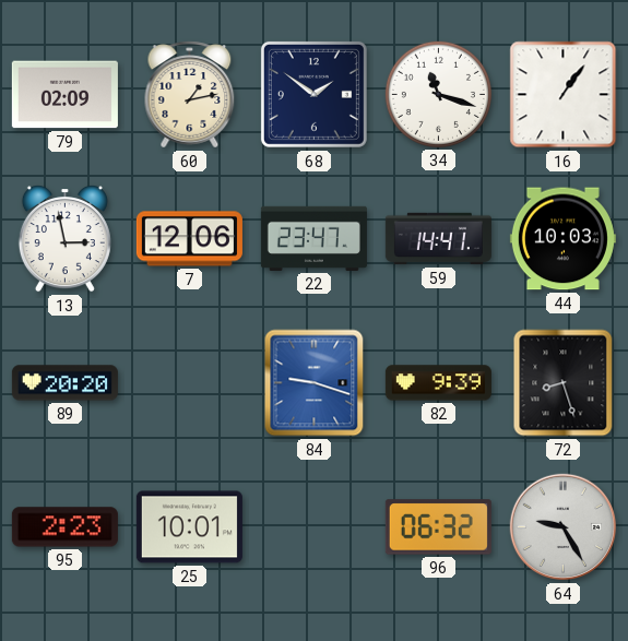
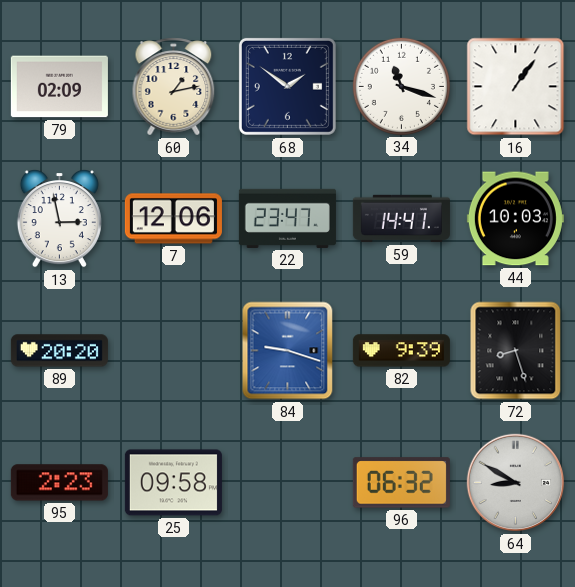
25: 10:01 -> 09:58
64: 9:25 -> 8:50
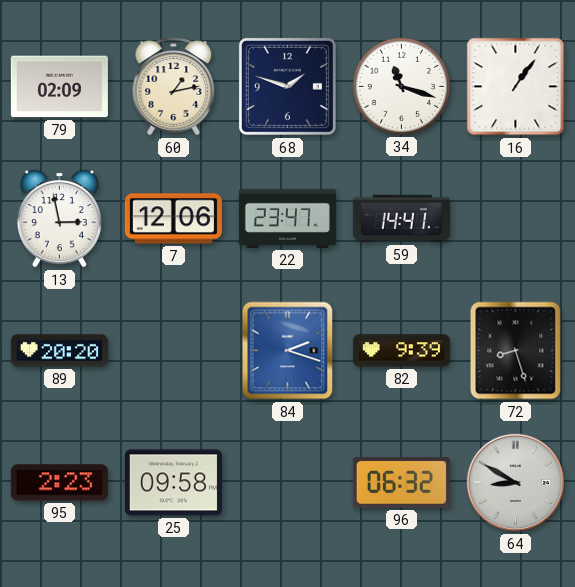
68: 1:51 -> 1:48
44: 10:03 -> none
84: 9:18 -> 2:18
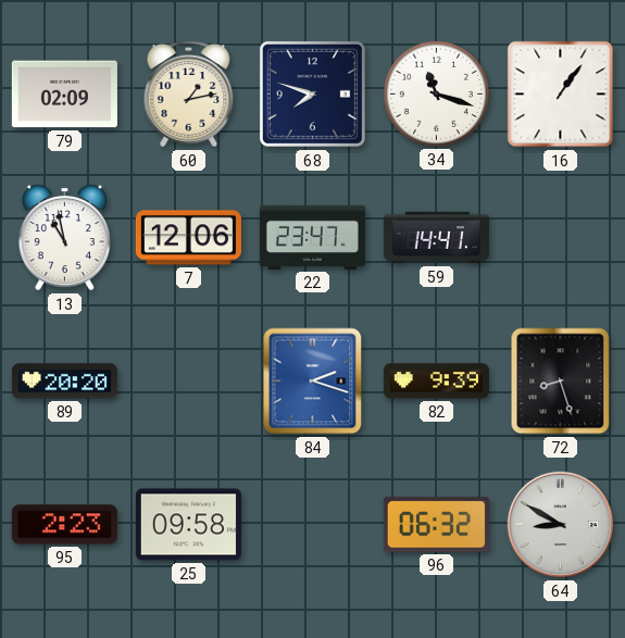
68: 1:48 -> 7:48
13: 2:58 -> 10:58
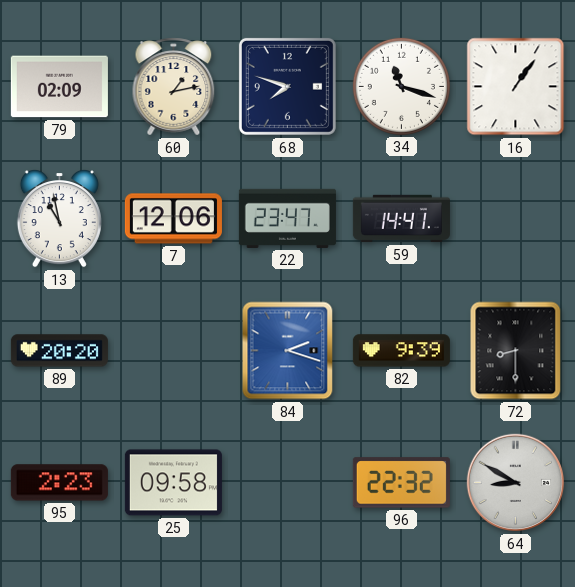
72: 8:27 -> 8:30
96: 06:32 -> 22:32
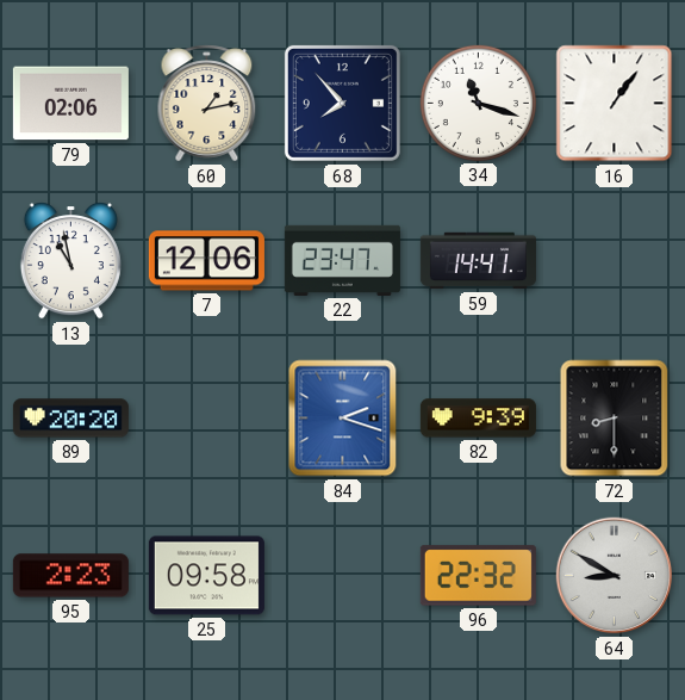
79: 02:09 -> 02:06
68: 7:48 -> 7:53
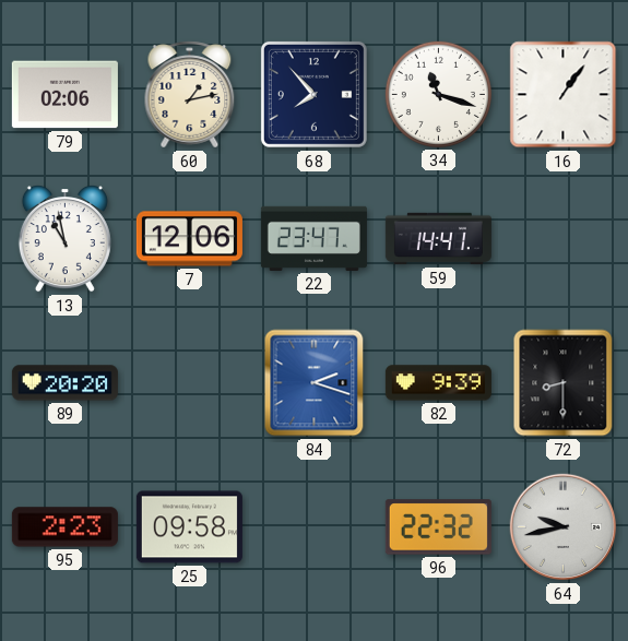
64: 8:50 -> 9:43
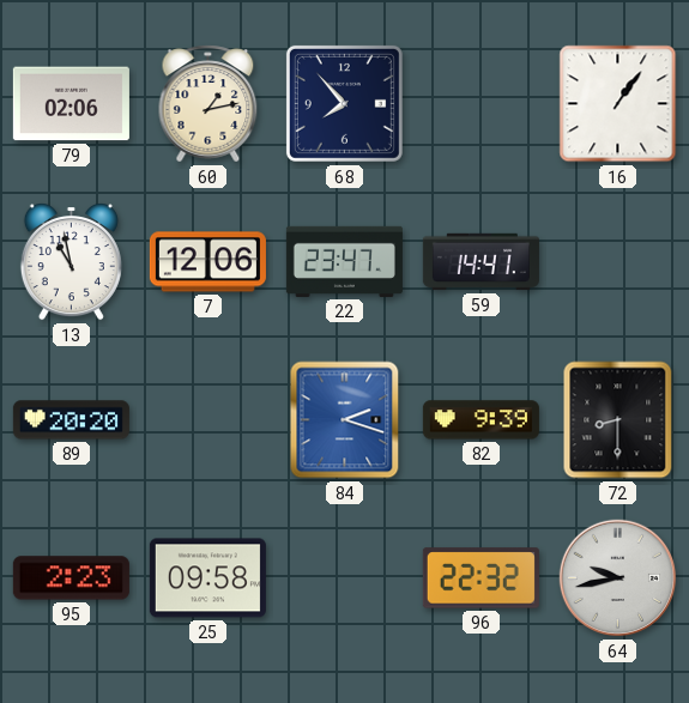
34: 11:18 -> none
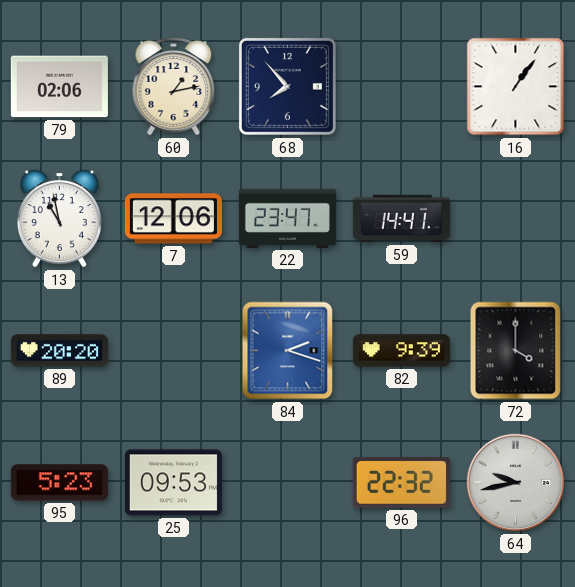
72: 8:30 -> 4:00
95: 2:23 -> 5:23
25: 09:58 -> 09:53
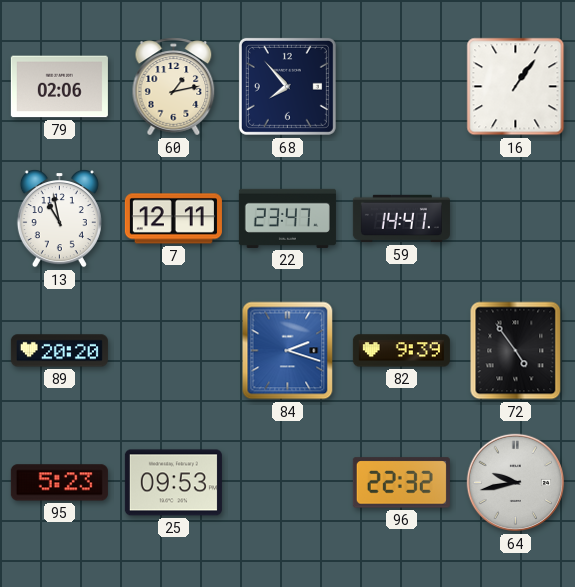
7: 12:06 -> 12:11
72: 4:00 -> 4:54
